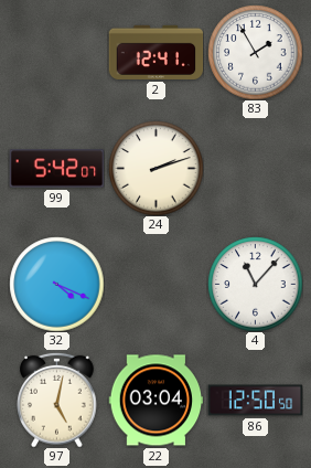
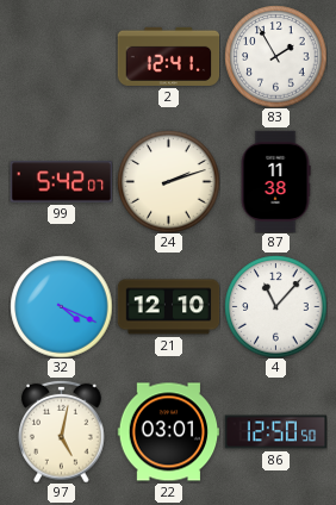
87: none -> 11:38
21: none -> 12:10
22: 03:04 -> 03:01
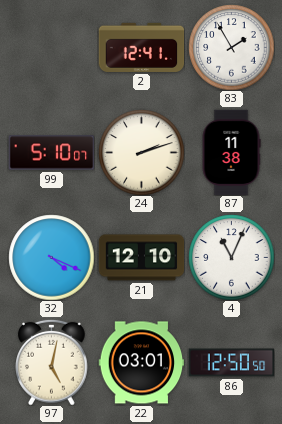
99: 5:42 -> 5:10
4: 11:07 -> 11:04
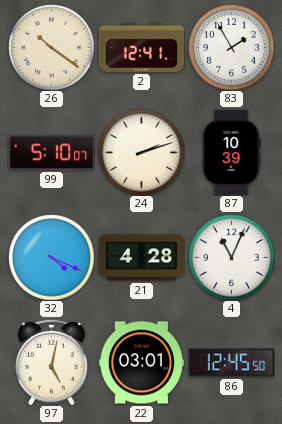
26: none -> 10:21
87: 11:38 -> 10:39
21: 12:10 -> 4:28
86: 12:50 -> 12:45
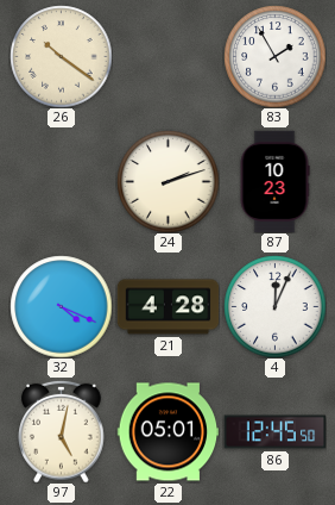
2: 12:41 -> none
99: 5:10 -> none
87: 10:39 -> 10:23
4: 11:04 -> 12:04
22: 03:01 -> 05:01
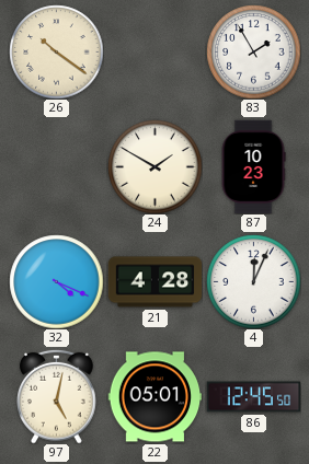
24: 2:12 -> 1:50
